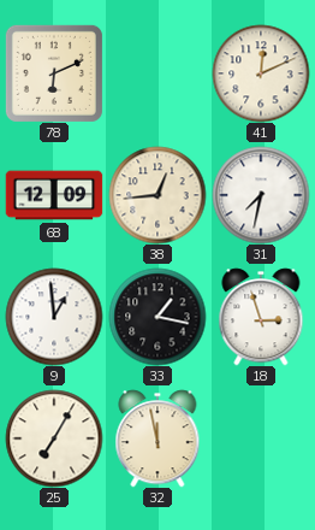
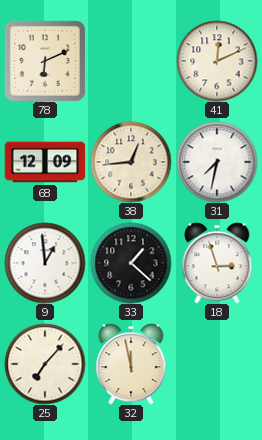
33: 1:17 -> 1:22
25: 7:05 -> 7:07
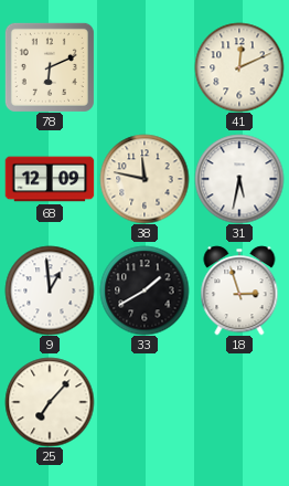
38: 12:44 -> 11:47
31: 7:32 -> 5:32
33: 1:22 -> 1:40
32: 11:58 -> none
